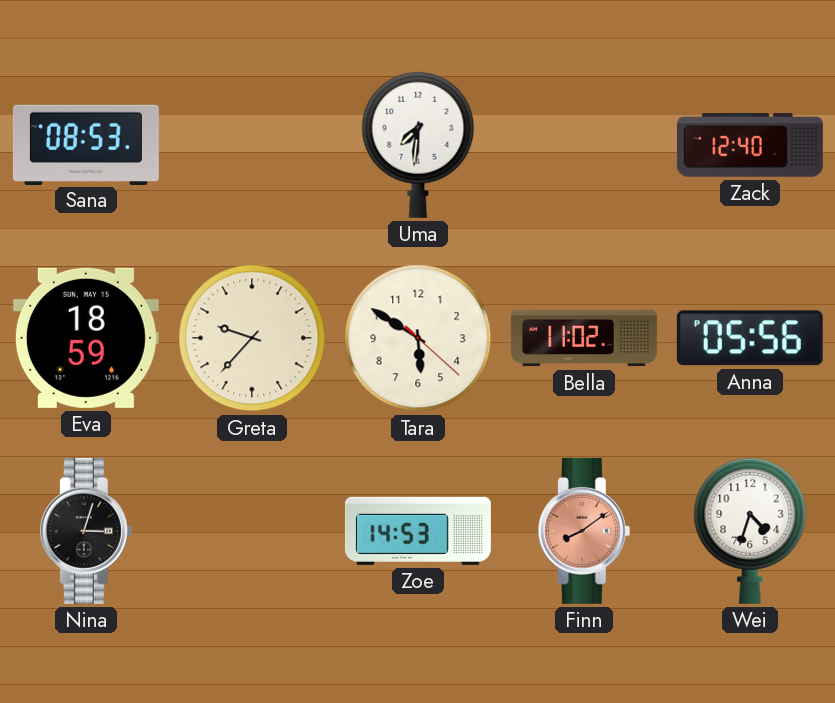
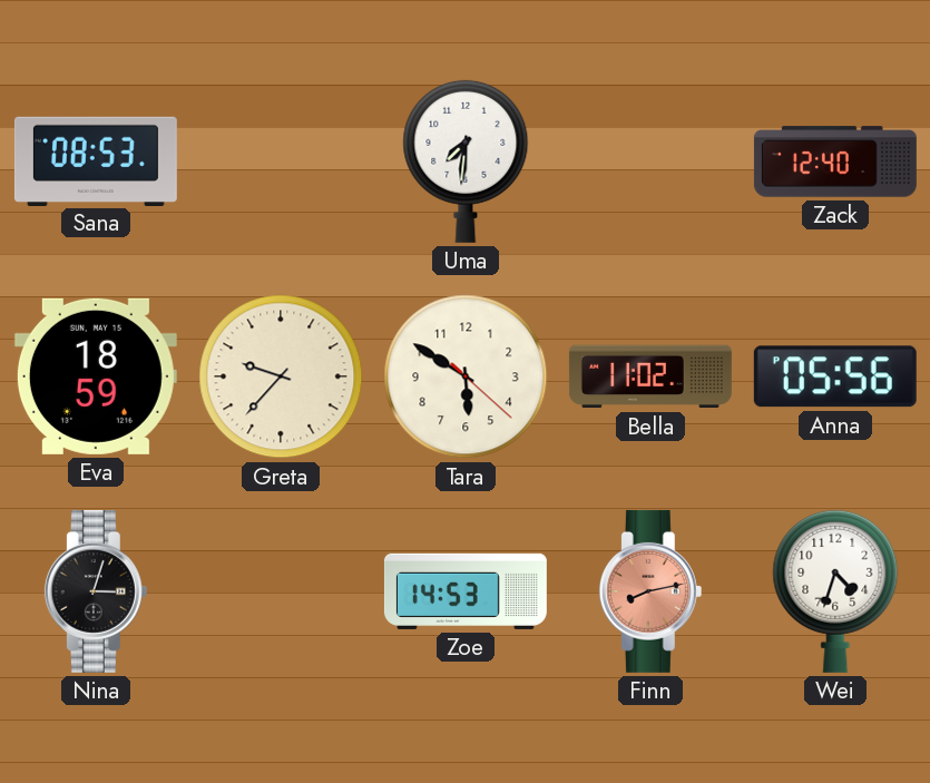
Finn: 8:09 -> 8:13
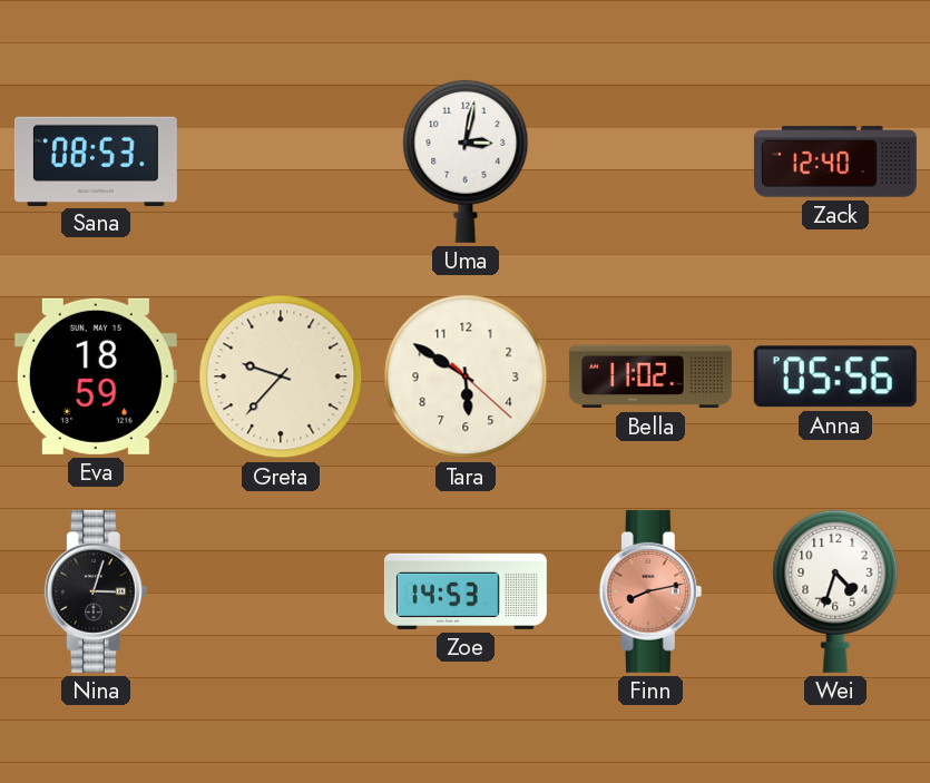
Uma: 7:31 -> 3:02
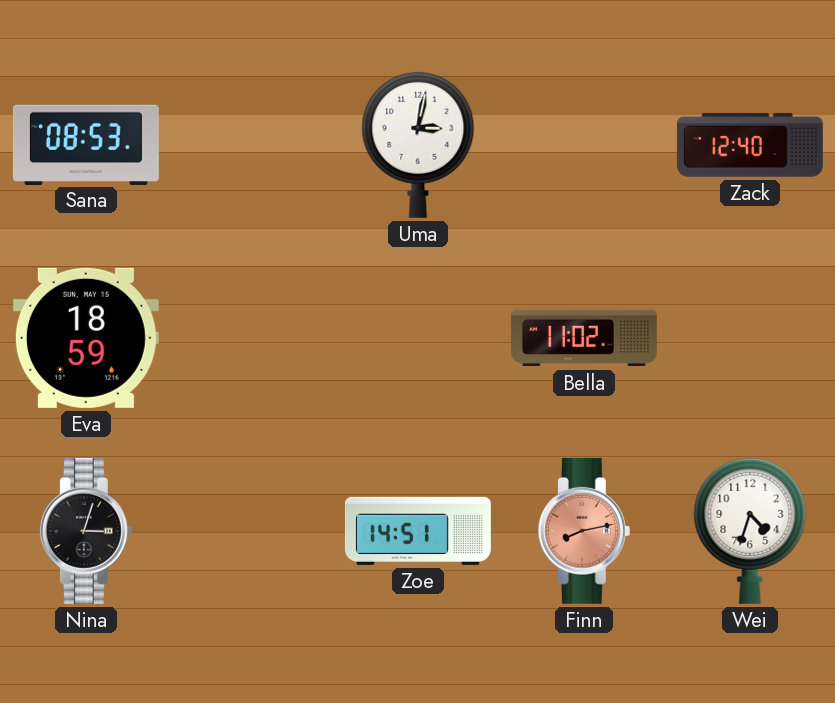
Greta: 9:37 -> none
Tara: 5:50 -> none
Anna: 05:56 -> none
Zoe: 14:53 -> 14:51
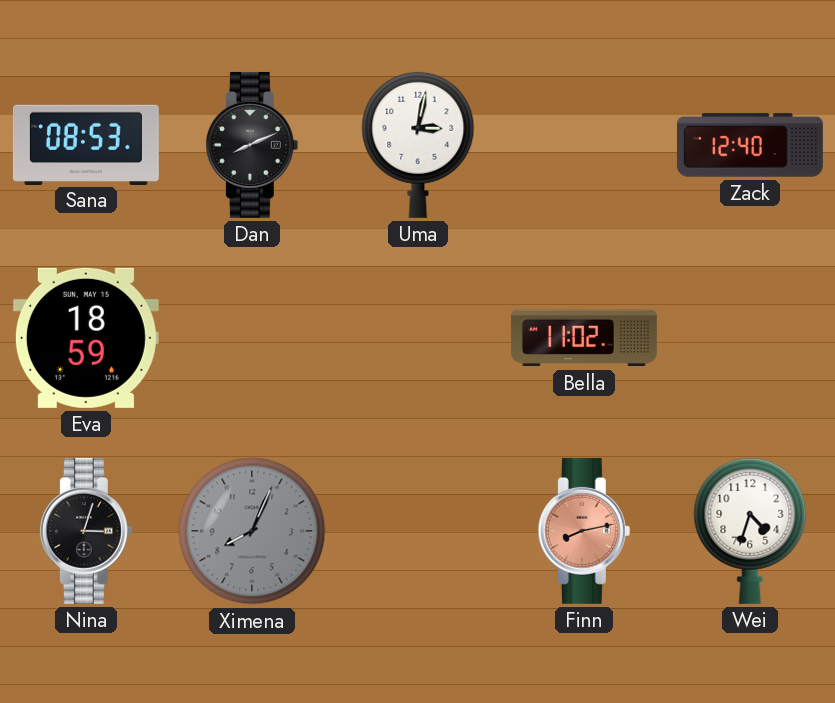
Dan: none -> 8:11
Ximena: none -> 8:04
Zoe: 14:51 -> none
